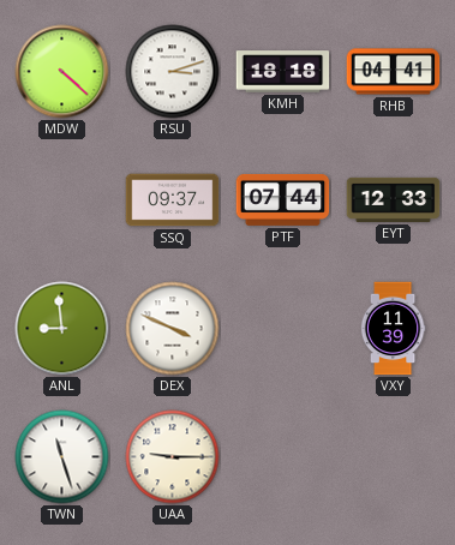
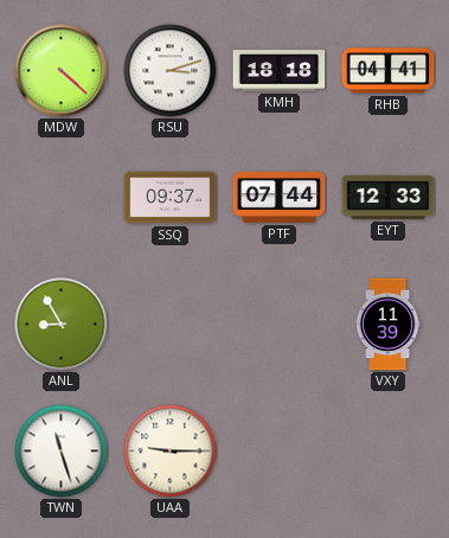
ANL: 8:59 -> 8:55
DEX: 3:49 -> none
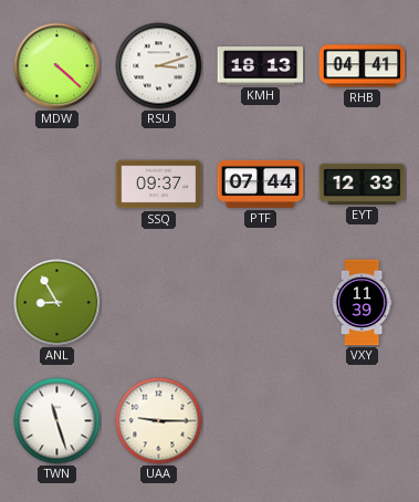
KMH: 18:18 -> 18:13
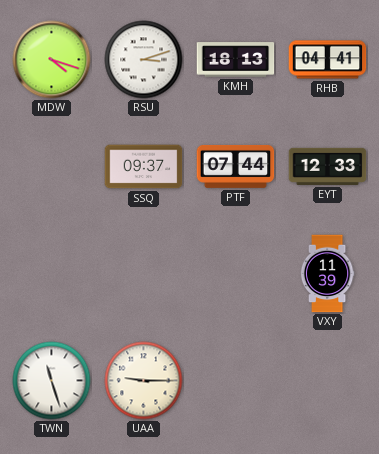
MDW: 4:22 -> 4:18
ANL: 8:55 -> none
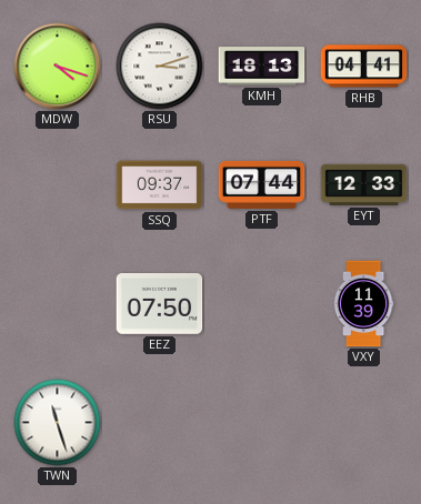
EEZ: none -> 07:50
UAA: 9:15 -> none
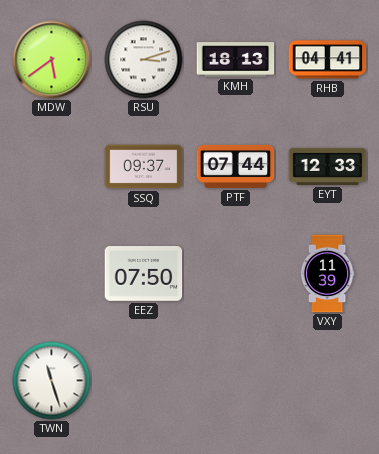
MDW: 4:18 -> 5:39
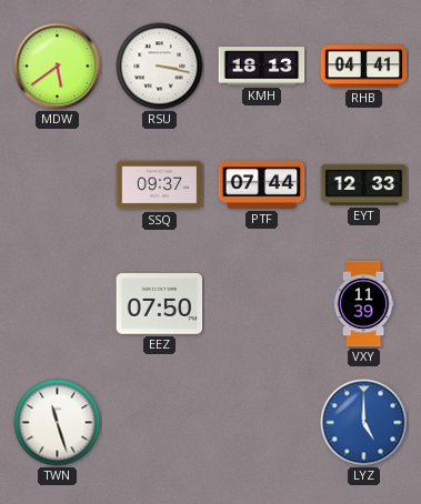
RSU: 3:12 -> 3:17
LYZ: none -> 5:00
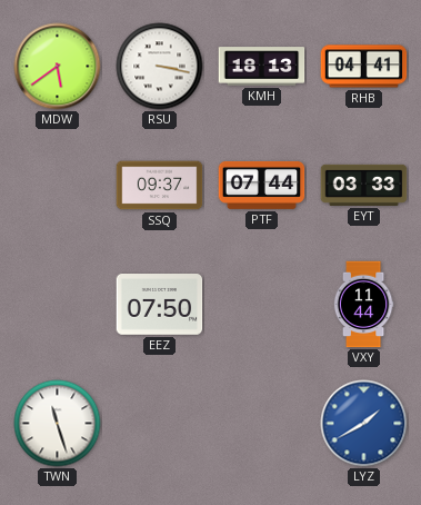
EYT: 12:33 -> 03:33
VXY: 11:39 -> 11:44
LYZ: 5:00 -> 1:40
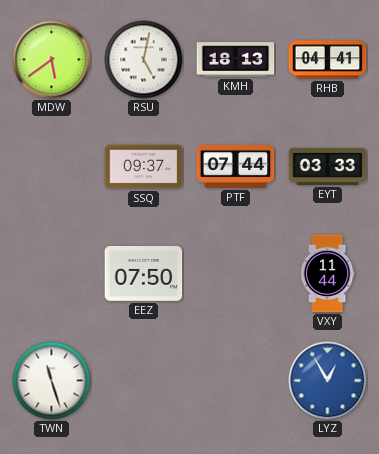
RSU: 3:17 -> 5:02
LYZ: 1:40 -> 12:55
